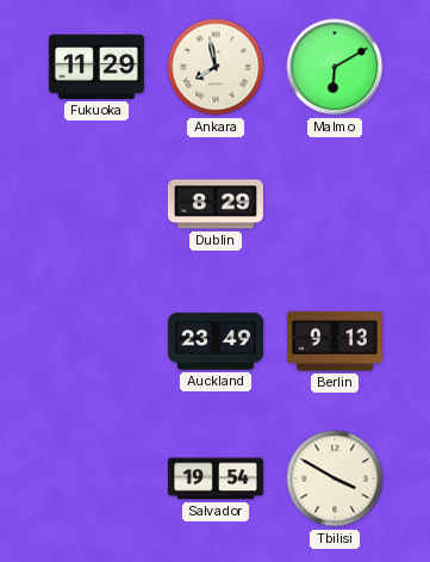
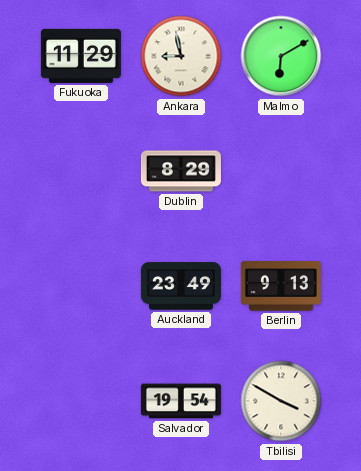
Ankara: 7:58 -> 8:58
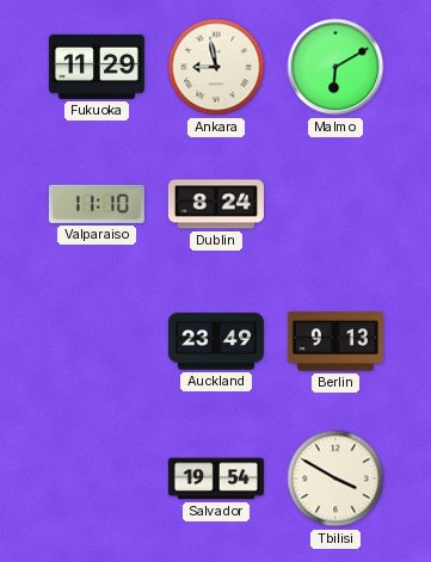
Valparaiso: none -> 11:10
Dublin: 8:29 -> 8:24
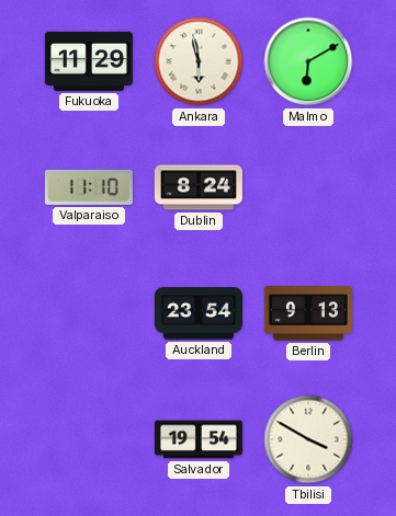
Ankara: 8:58 -> 5:58
Auckland: 23:49 -> 23:54
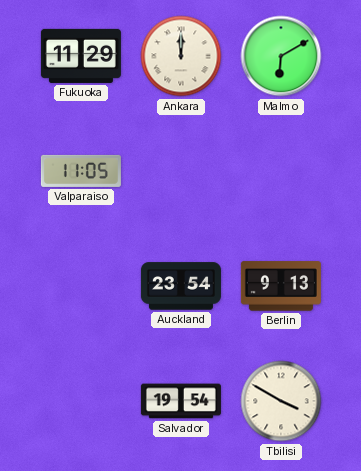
Ankara: 5:58 -> 12:00
Valparaiso: 11:10 -> 11:05
Dublin: 8:24 -> none
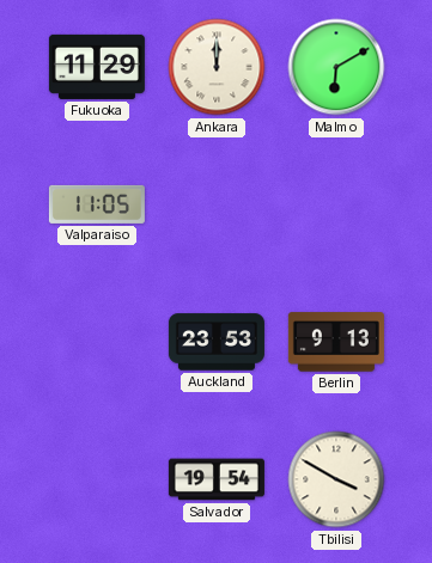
Auckland: 23:54 -> 23:53
